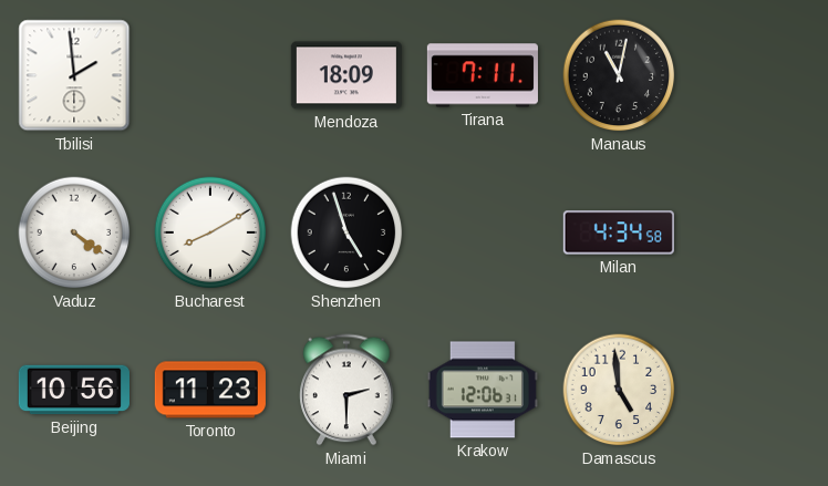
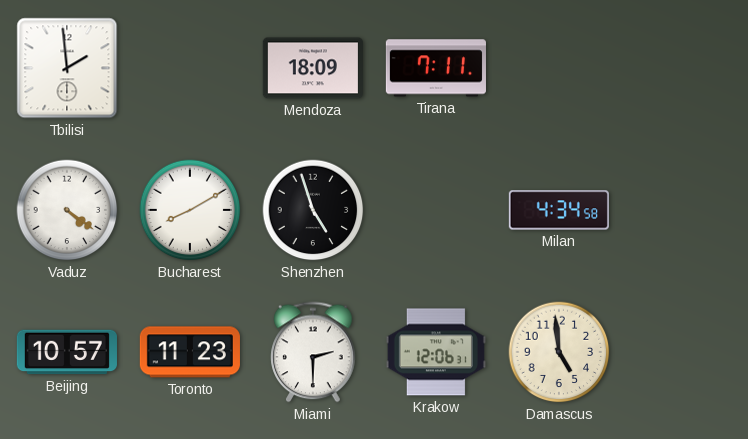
Manaus: 11:02 -> none
Beijing: 10:56 -> 10:57
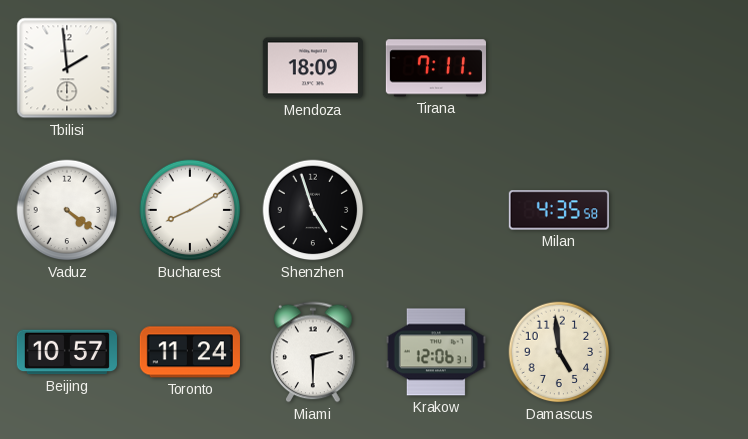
Milan: 4:34 -> 4:35
Toronto: 11:23 -> 11:24
